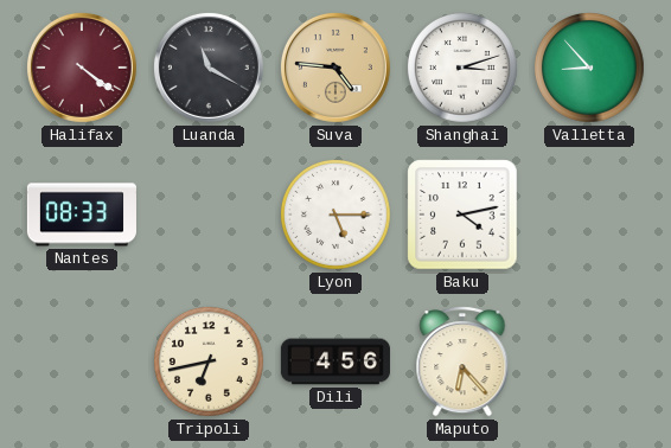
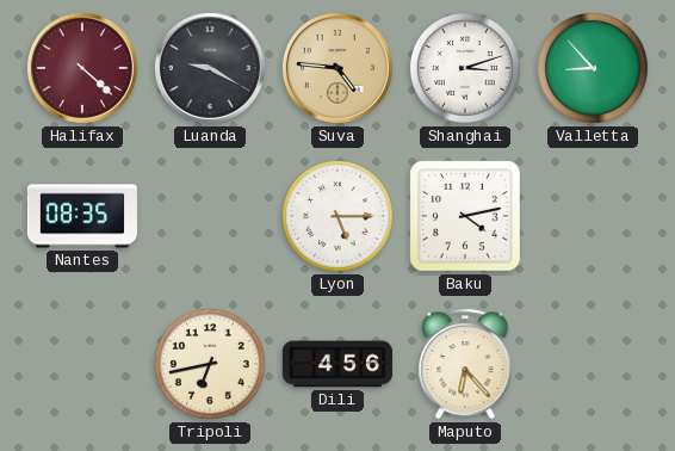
Halifax: 4:21 -> 4:22
Luanda: 11:20 -> 9:20
Nantes: 08:33 -> 08:35
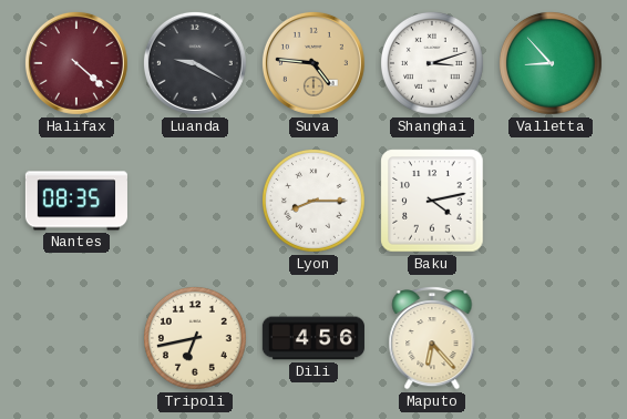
Lyon: 5:15 -> 8:15
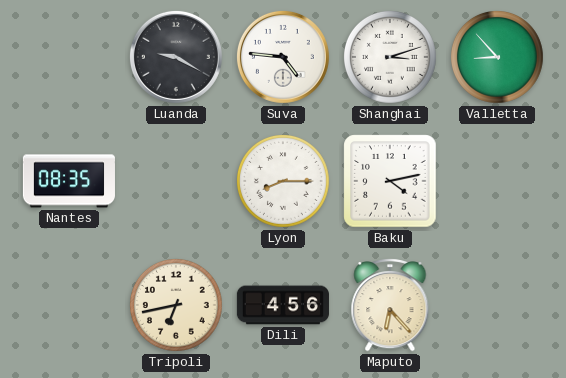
Halifax: 4:22 -> none
Suva dial: champagne -> white
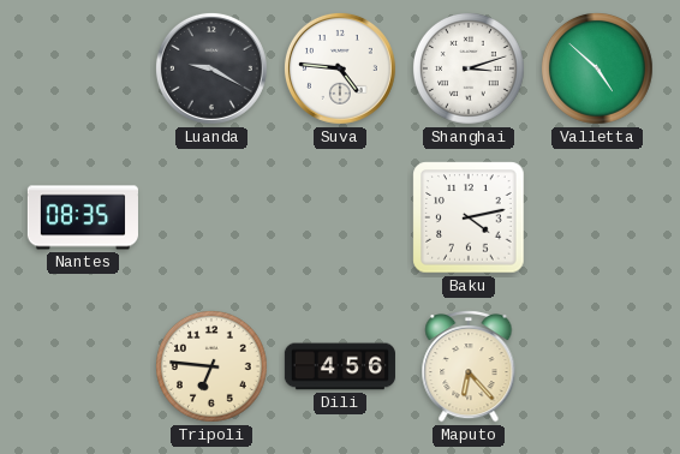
Valletta: 8:53 -> 4:52
Lyon: 8:15 -> none
Tripoli: 6:43 -> 6:46
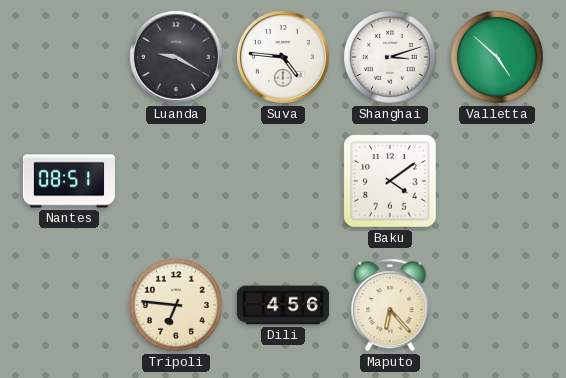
Nantes: 08:35 -> 08:51
Baku: 4:13 -> 4:09
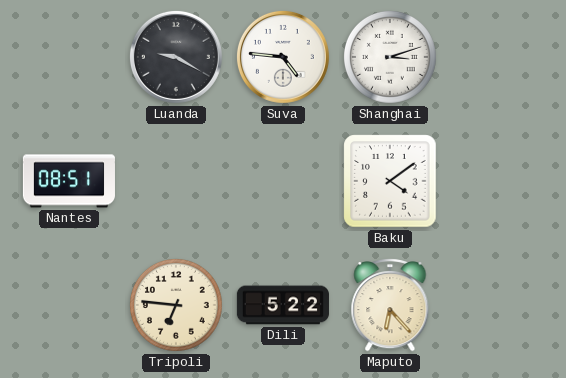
Valletta: 4:52 -> none
Dili: 4:56 -> 5:22
